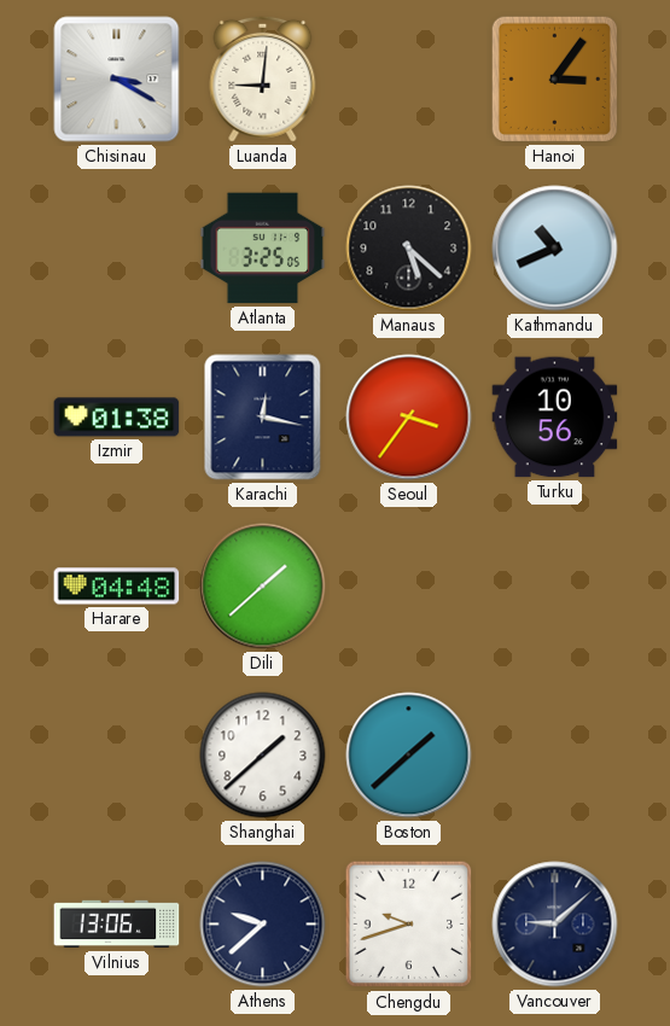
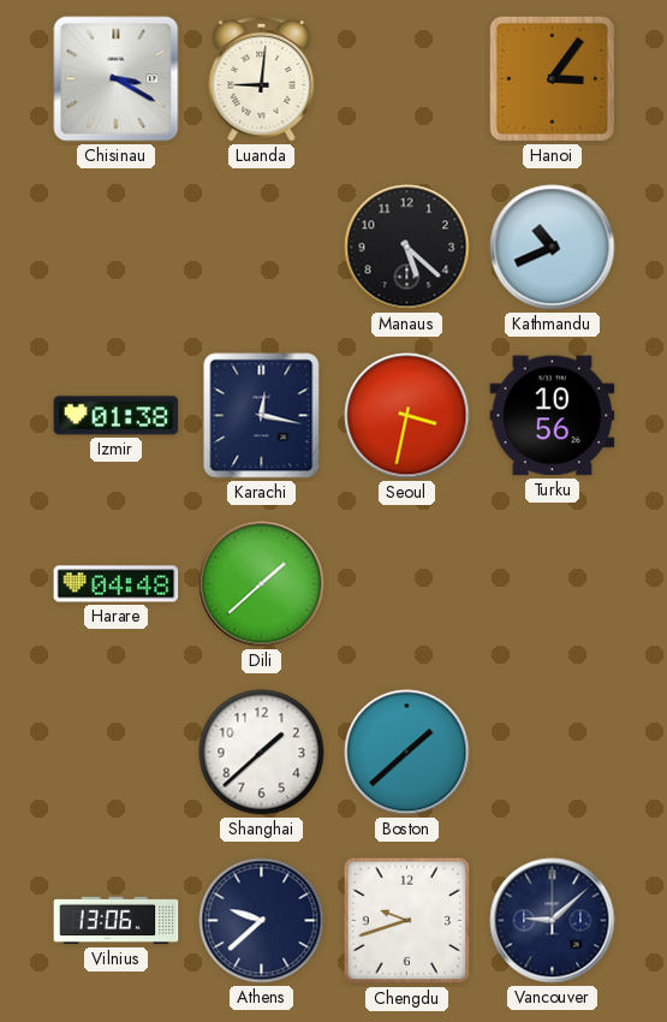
Atlanta: 3:25 -> none
Seoul: 3:36 -> 3:32
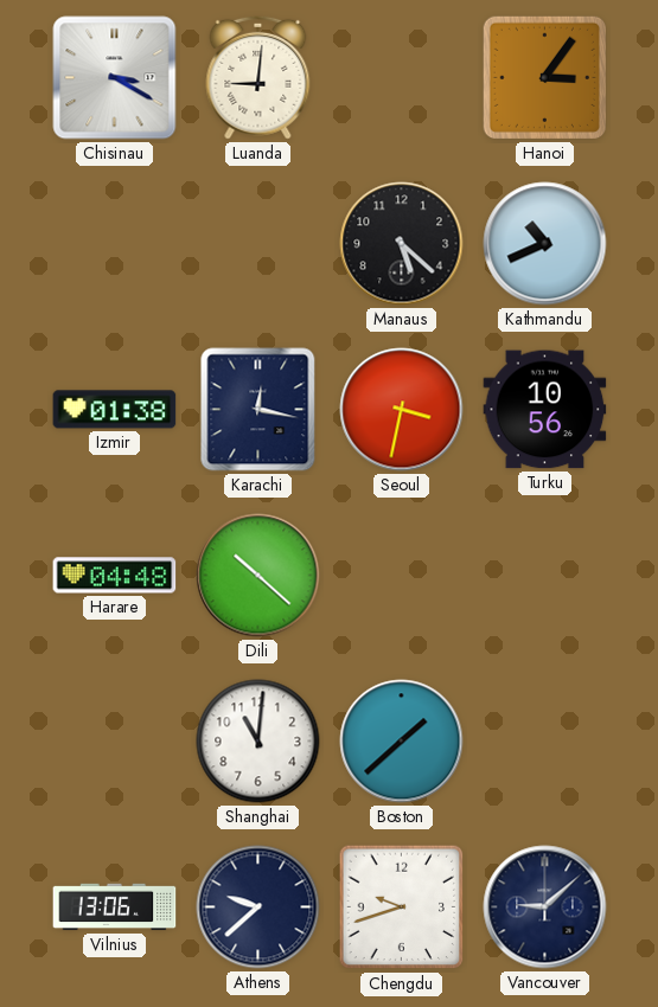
Dili: 1:38 -> 10:22
Shanghai: 1:38 -> 11:01
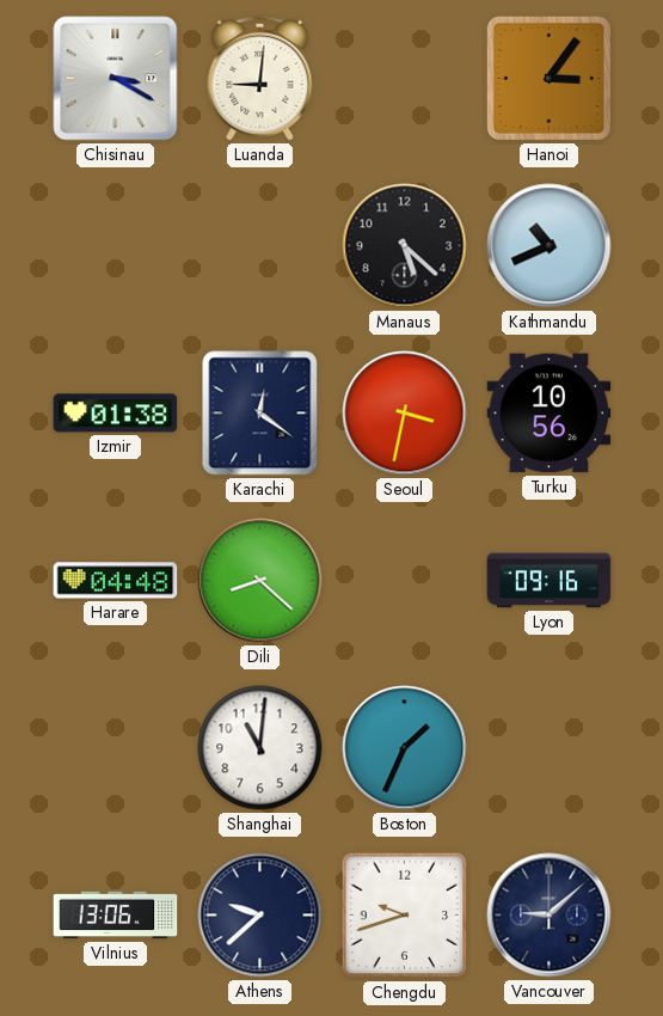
Karachi: 12:17 -> 12:21
Dili: 10:22 -> 8:22
Lyon: none -> 09:16
Boston: 1:38 -> 1:34
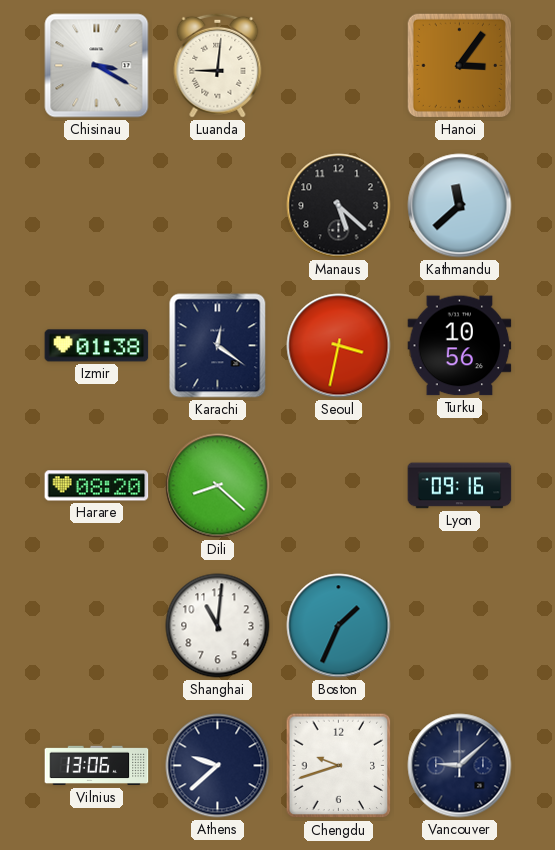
Kathmandu: 10:41 -> 11:38
Harare: 04:48 -> 08:20
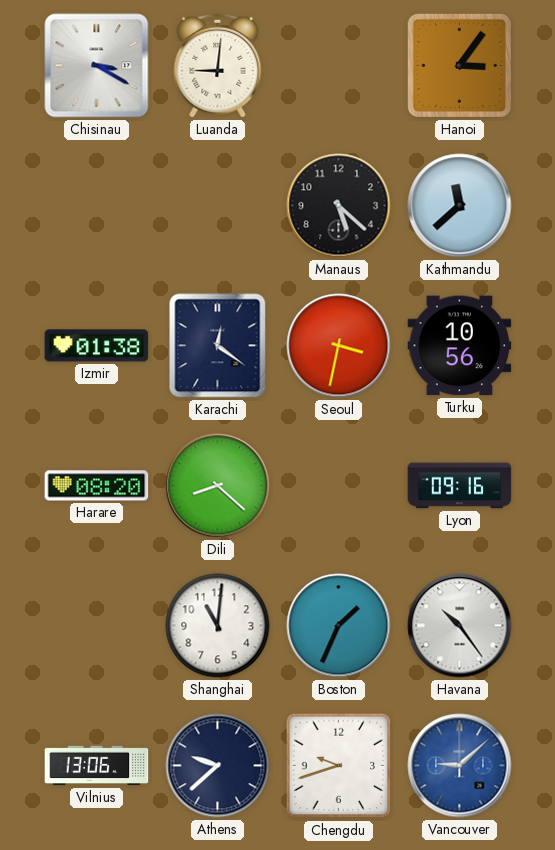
Havana: none -> 10:24
Vancouver dial: navy -> blue
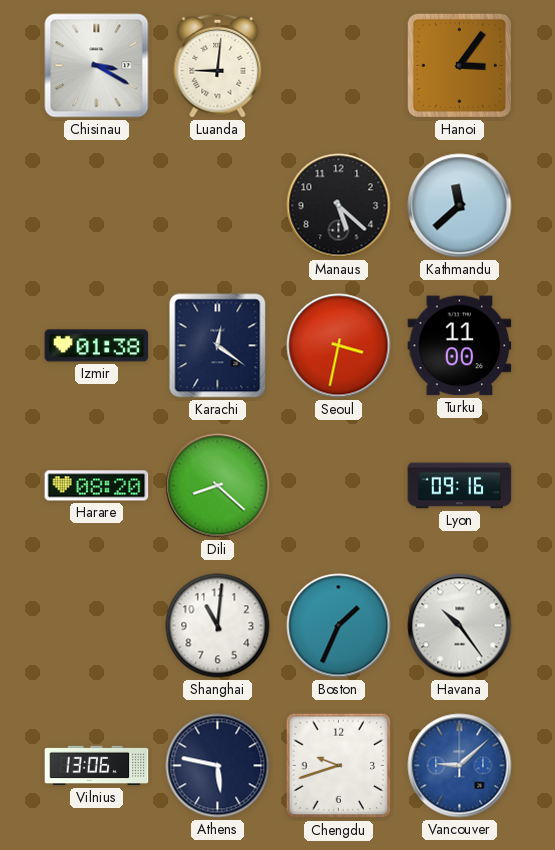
Turku: 10:56 -> 11:00
Athens: 9:38 -> 5:47
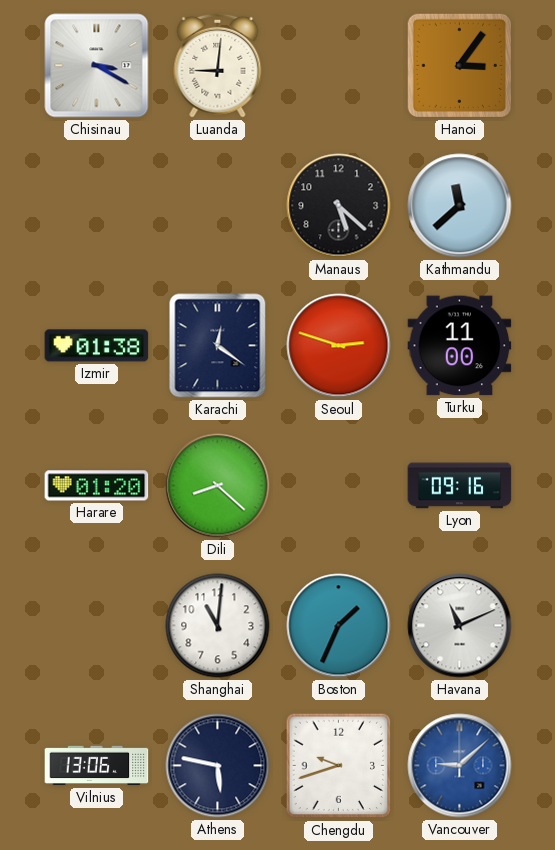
Seoul: 3:32 -> 2:48
Harare: 08:20 -> 01:20
Havana: 10:24 -> 11:11
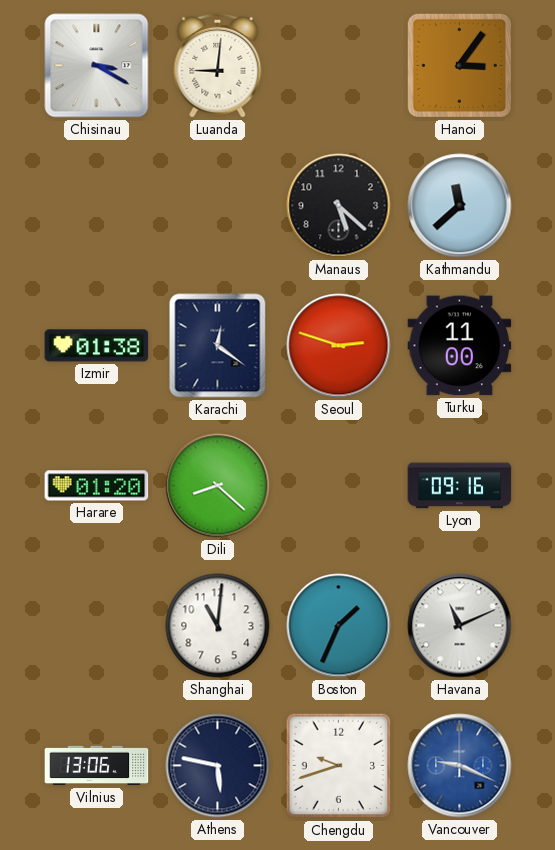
Vancouver: 9:08 -> 9:19
